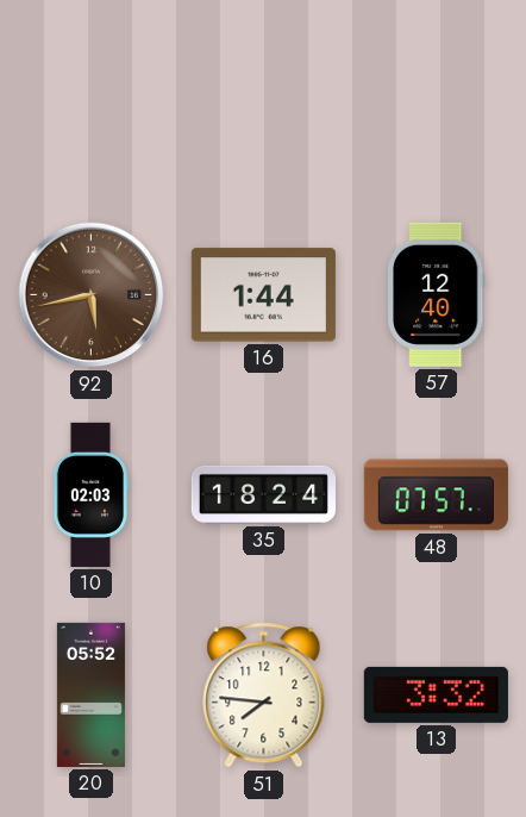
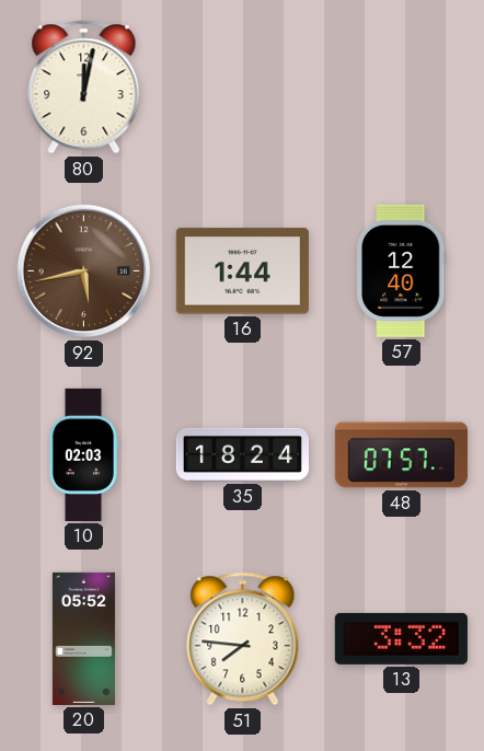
80: none -> 12:02
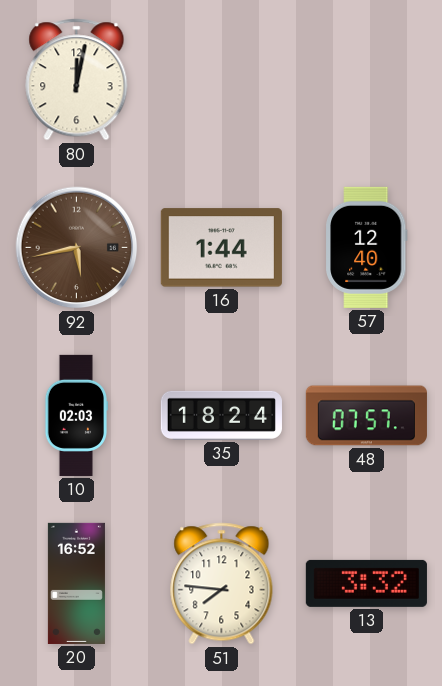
20: 05:52 -> 16:52
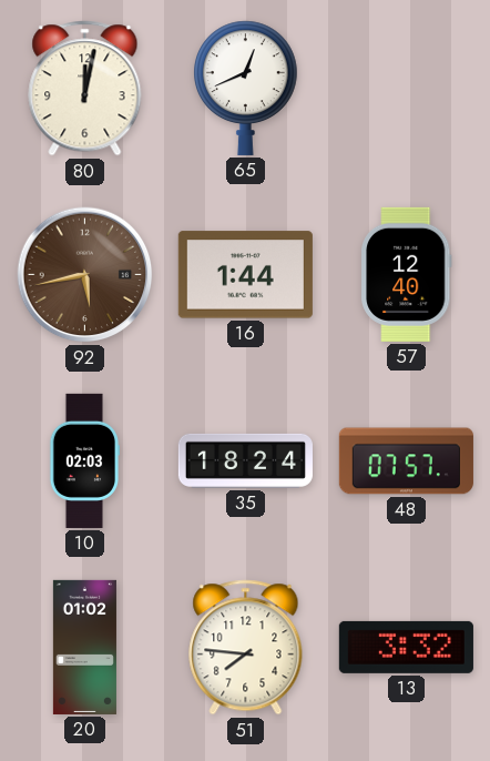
65: none -> 12:41
20: 16:52 -> 01:02
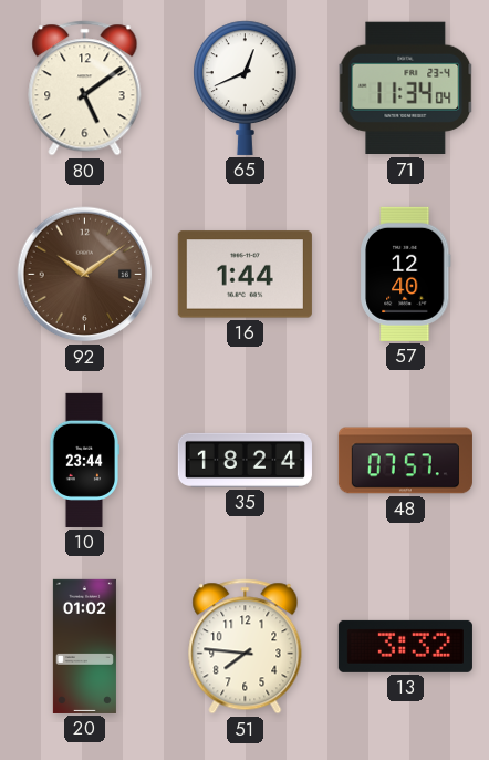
80: 12:02 -> 5:09
71: none -> 11:34
92: 5:43 -> 10:09
10: 02:03 -> 23:44
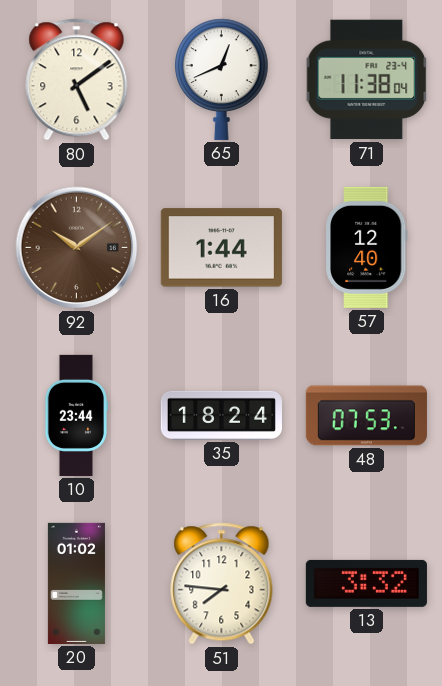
71: 11:34 -> 11:38
48: 07:57 -> 07:53
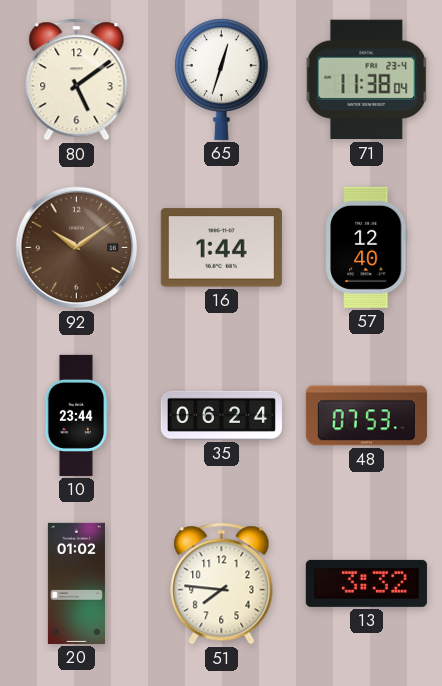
65: 12:41 -> 12:33
35: 18:24 -> 06:24
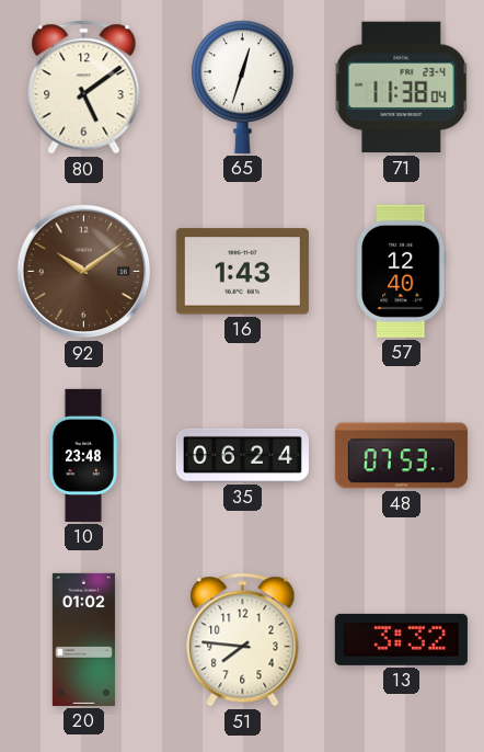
16: 1:44 -> 1:43
10: 23:44 -> 23:48
